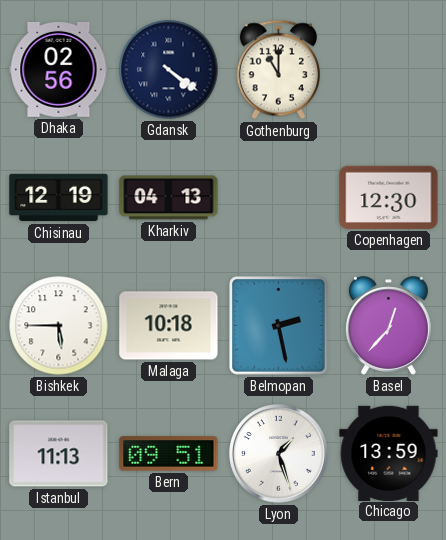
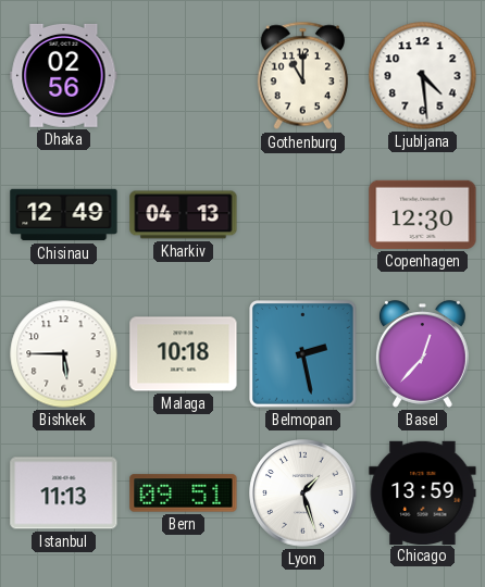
Gdansk: 4:21 -> none
Ljubljana: none -> 4:29
Chisinau: 12:19 -> 12:49
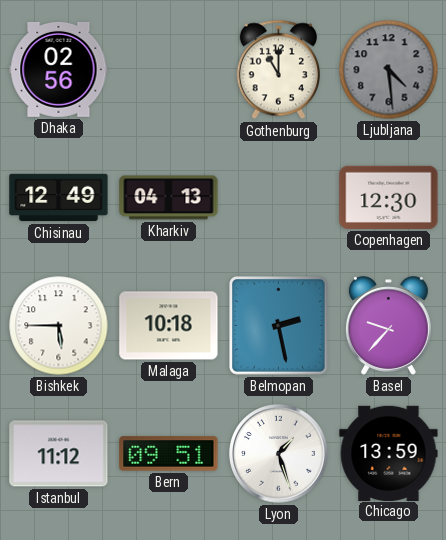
Ljubljana dial: white -> grey
Basel: 12:37 -> 9:37
Istanbul: 11:13 -> 11:12
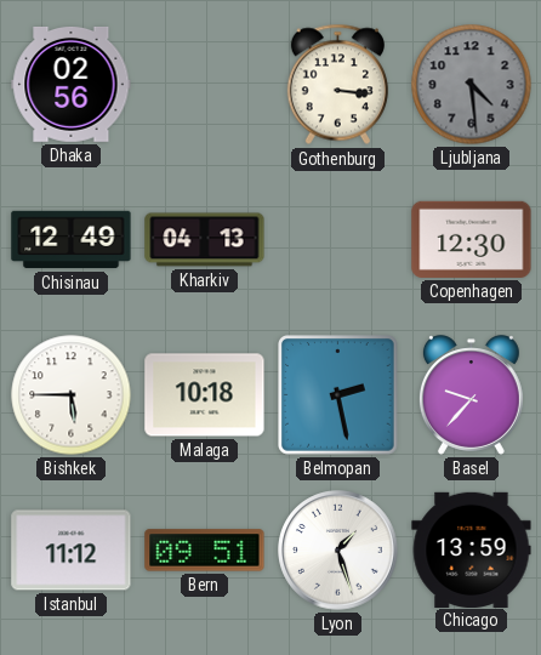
Gothenburg: 11:00 -> 3:16
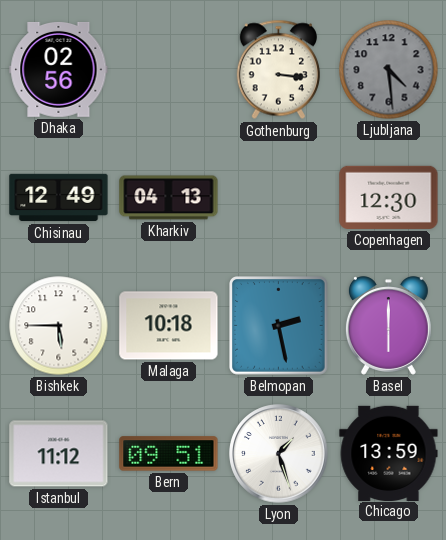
Basel: 9:37 -> 6:00
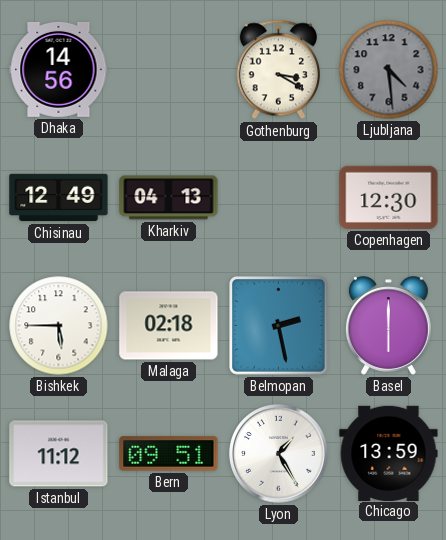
Dhaka: 02:56 -> 14:56
Gothenburg: 3:16 -> 3:20
Malaga: 10:18 -> 02:18
Lyon: 1:27 -> 1:25
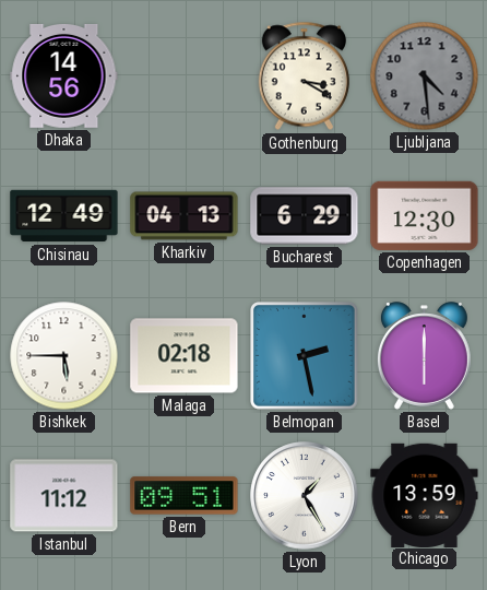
Bucharest: none -> 6:29
